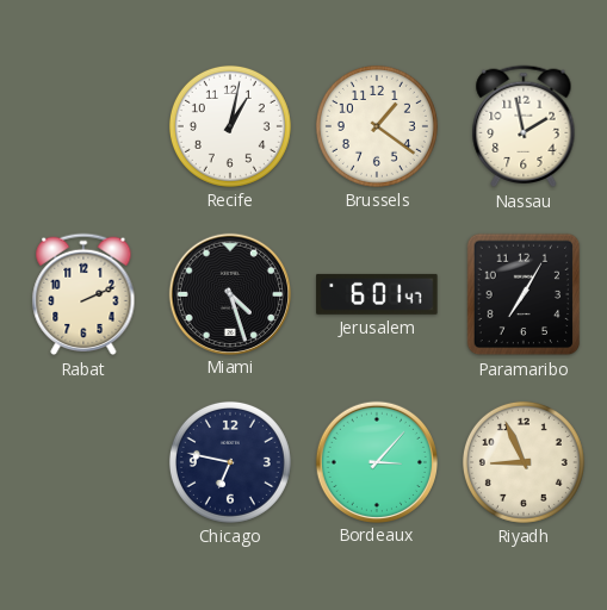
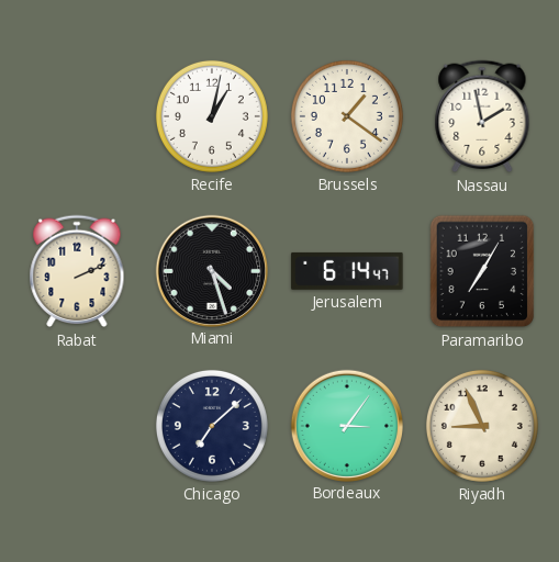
Jerusalem: 6:01 -> 6:14
Chicago: 6:47 -> 7:08
Bordeaux: 3:07 -> 3:06
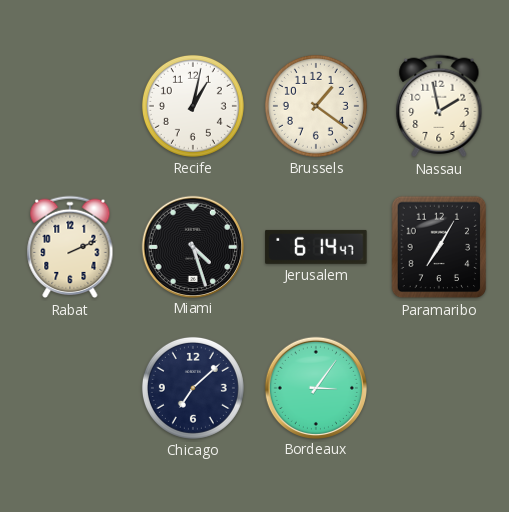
Riyadh: 8:56 -> none
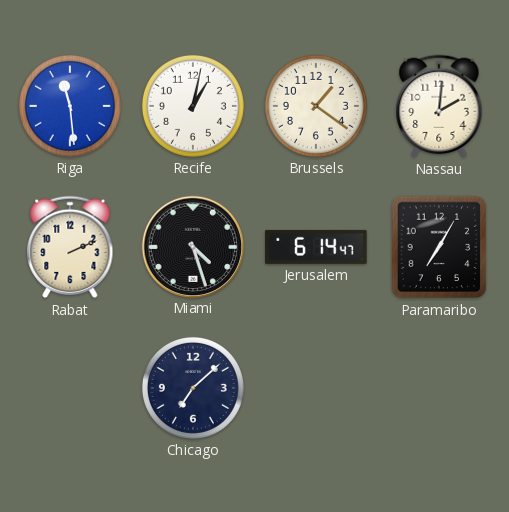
Riga: none -> 11:29
Nassau: 1:58 -> 2:01
Bordeaux: 3:06 -> none
